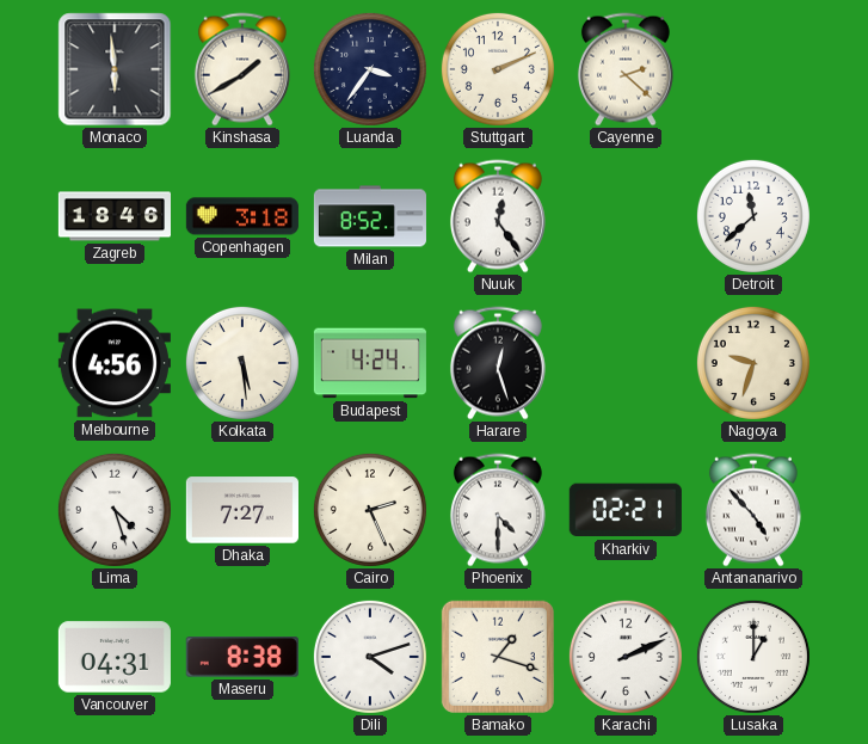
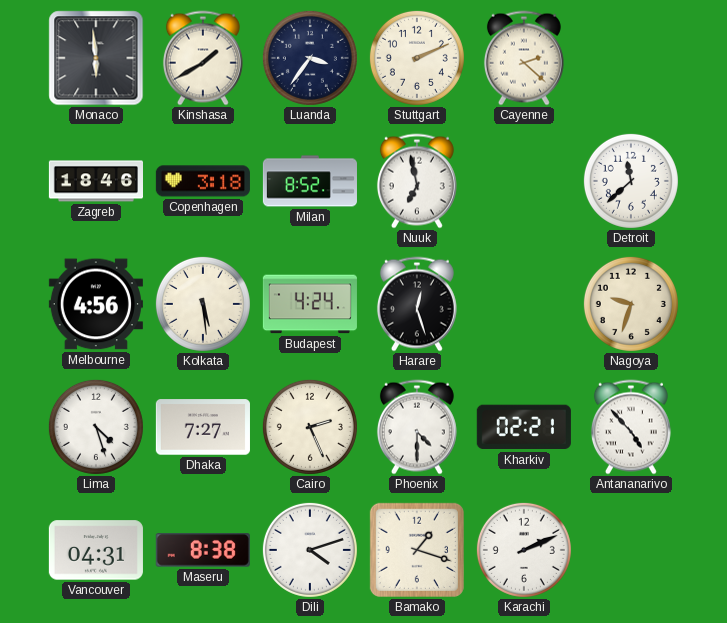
Nuuk: 12:24 -> 6:58
Lusaka: 1:00 -> none
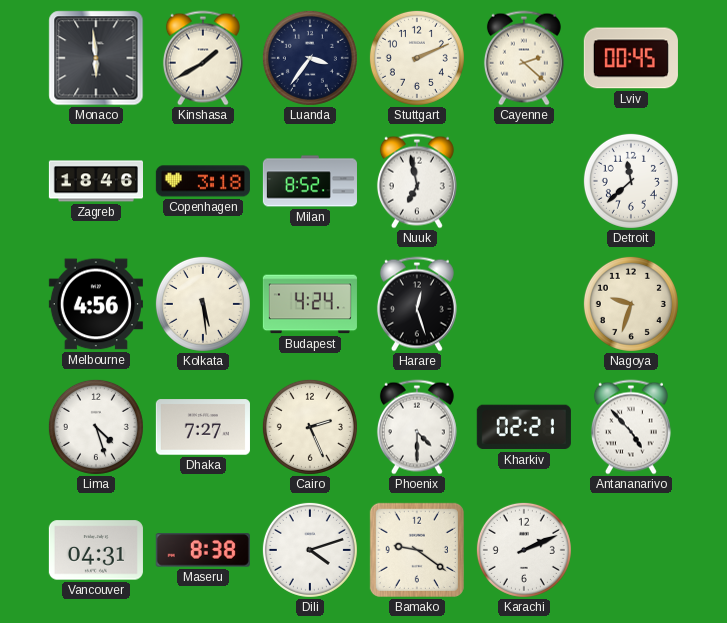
Lviv: none -> 00:45
Bamako: 1:18 -> 9:21
